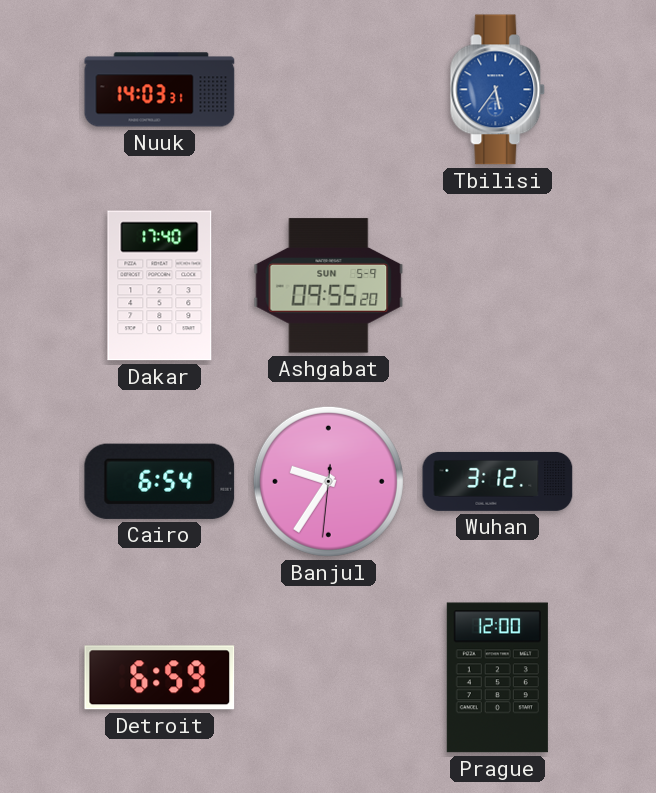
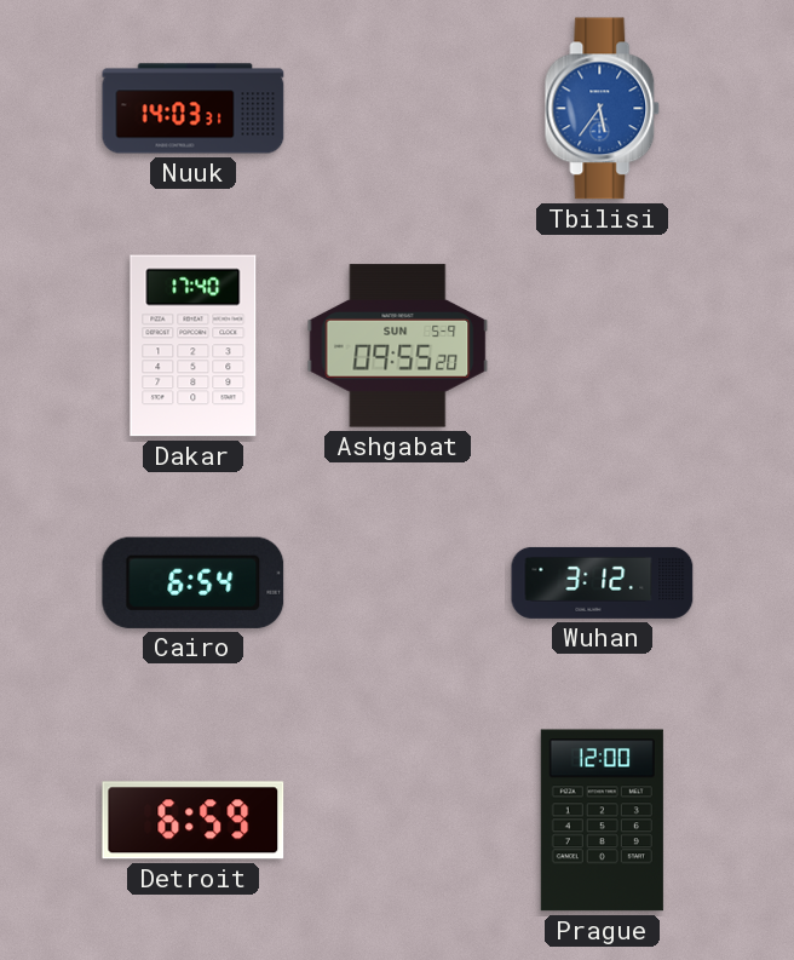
Banjul: 9:35 -> none
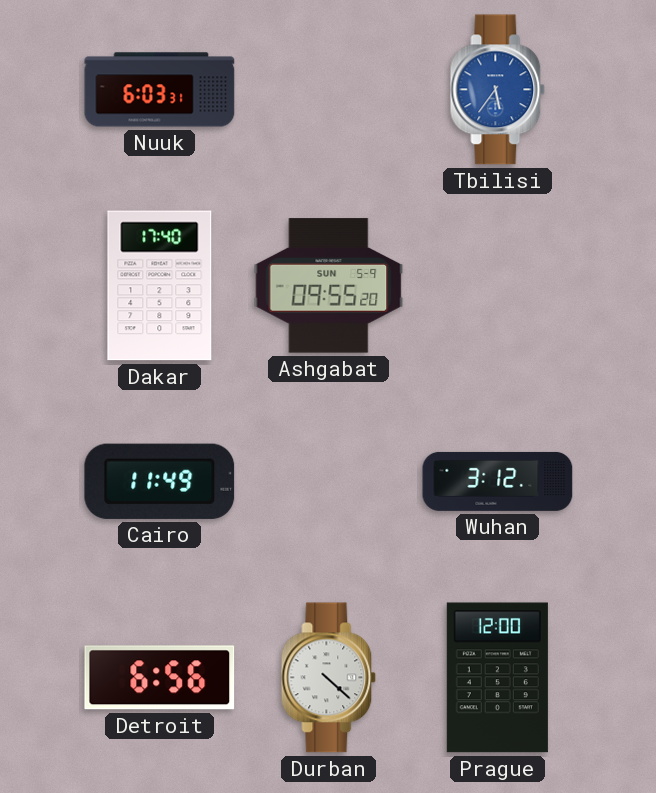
Nuuk: 14:03 -> 6:03
Cairo: 6:54 -> 11:49
Detroit: 6:59 -> 6:56
Durban: none -> 4:22
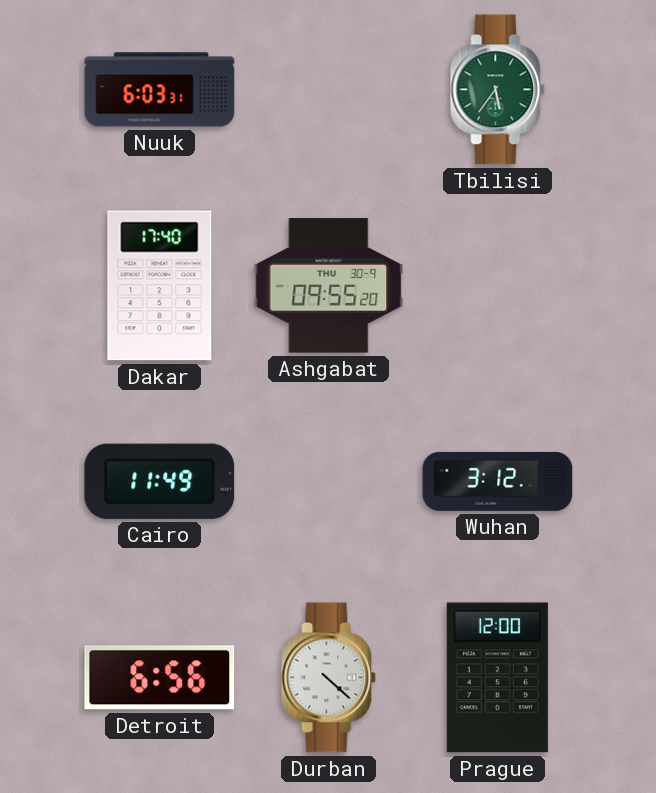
Tbilisi dial: blue -> green
Ashgabat date: SUN 5-9 -> THU 30-9
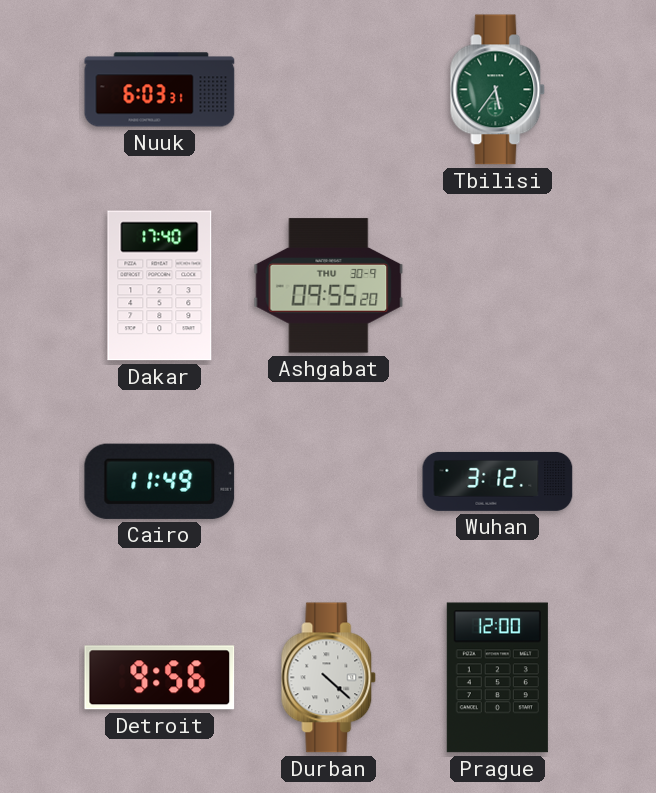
Detroit: 6:56 -> 9:56
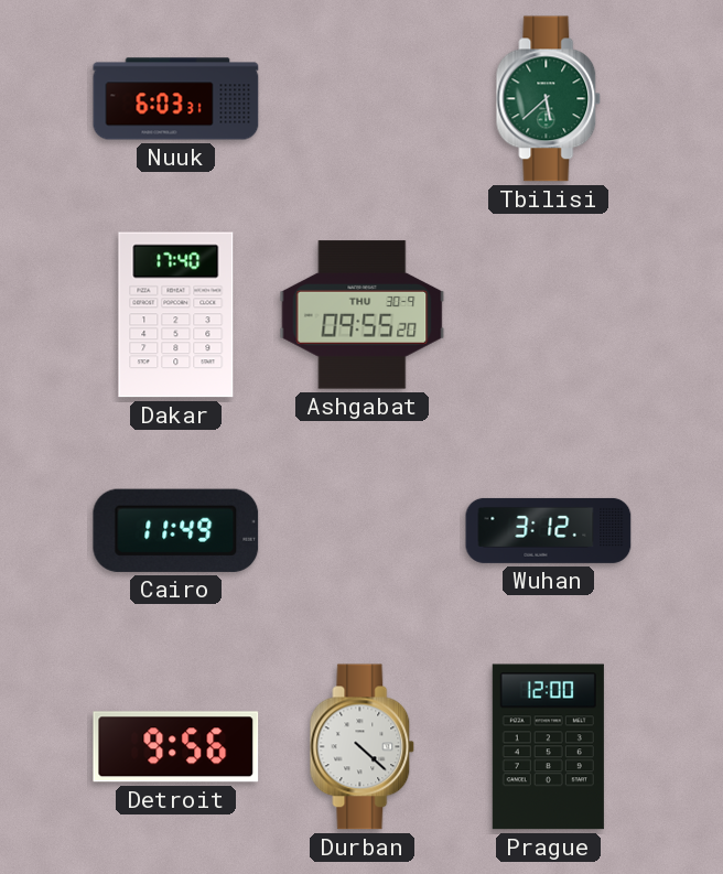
Tbilisi: 5:36 -> 5:38
